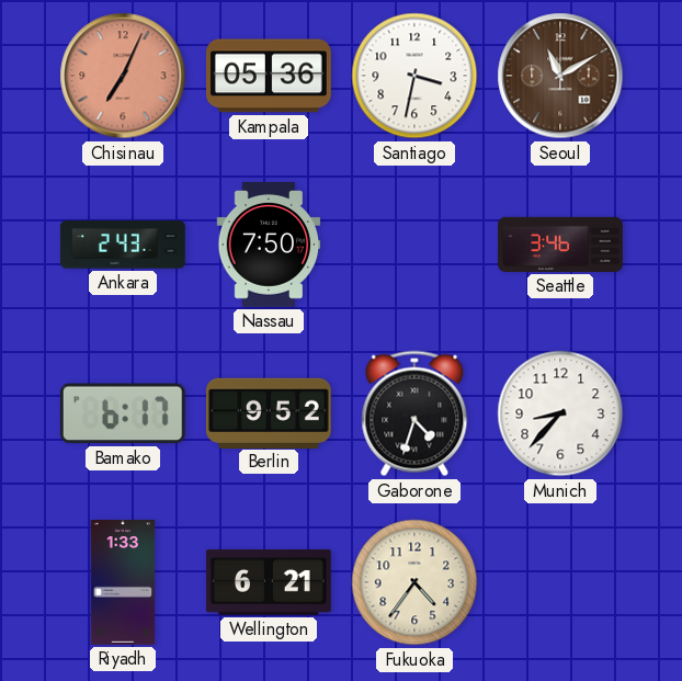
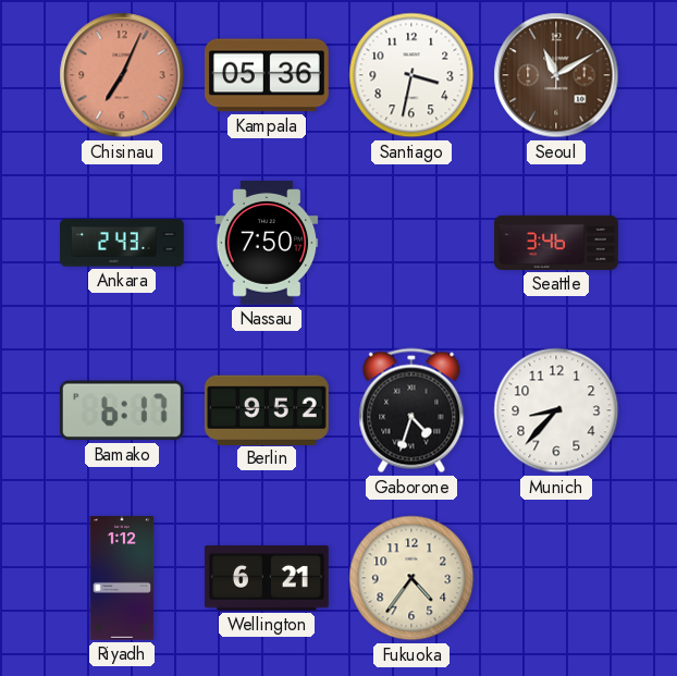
Riyadh: 1:33 -> 1:12
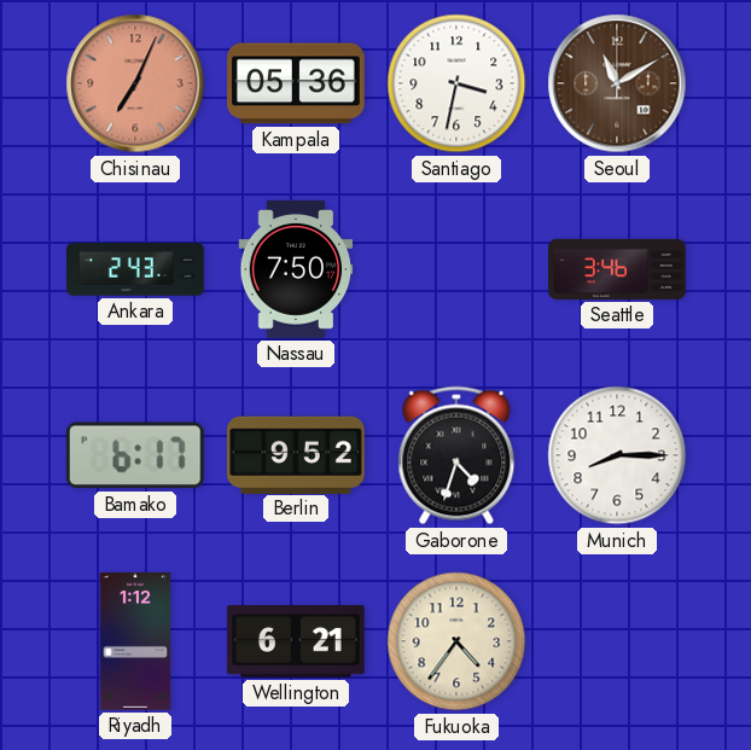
Munich: 8:37 -> 8:15
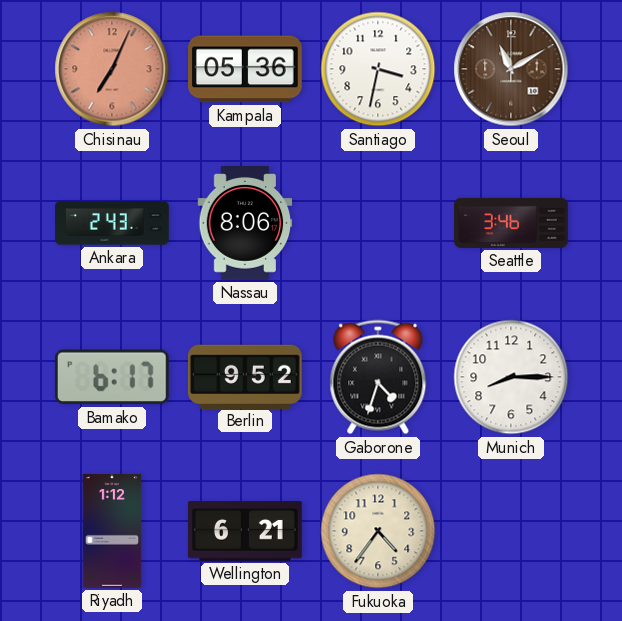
Nassau: 7:50 -> 8:06
